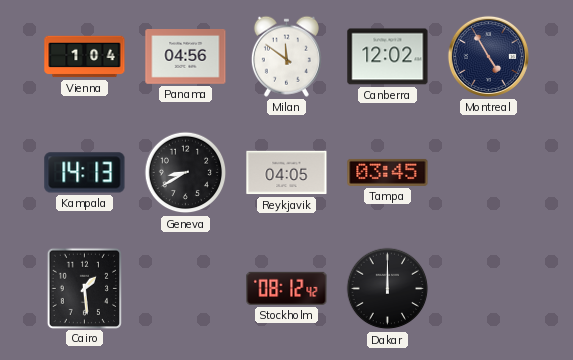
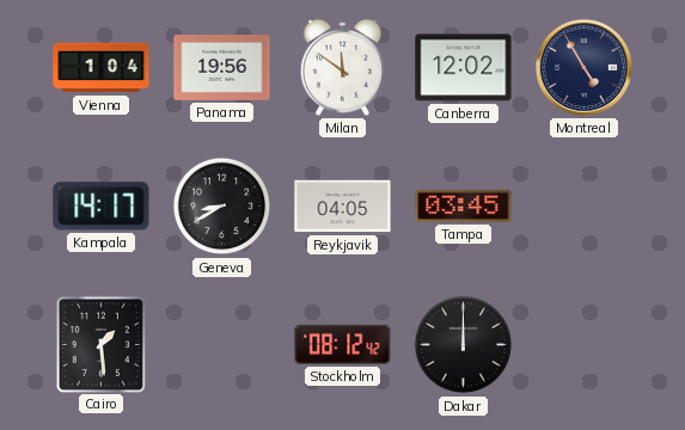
Panama: 04:56 -> 19:56
Kampala: 14:13 -> 14:17
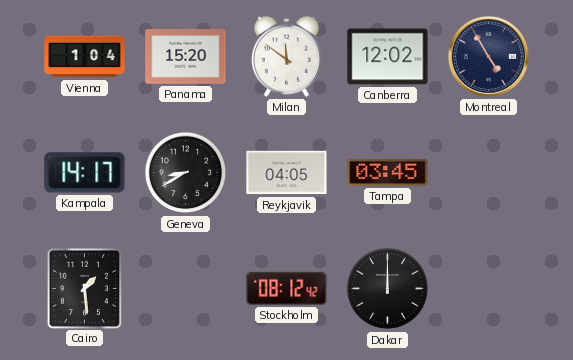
Panama: 19:56 -> 15:20
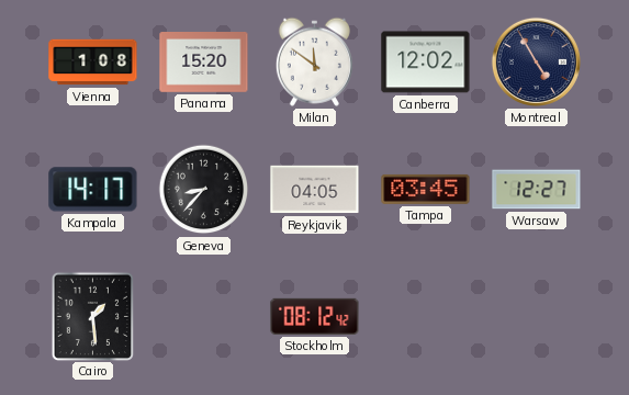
Vienna: 1:04 -> 1:08
Geneva: 8:40 -> 8:37
Warsaw: none -> 12:27
Dakar: 12:00 -> none
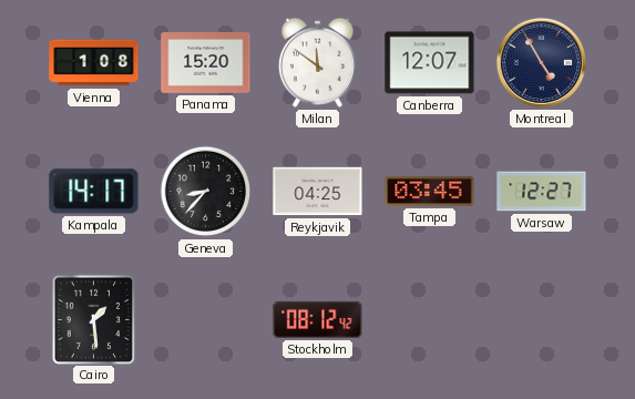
Canberra: 12:02 -> 12:07
Reykjavik: 04:05 -> 04:25
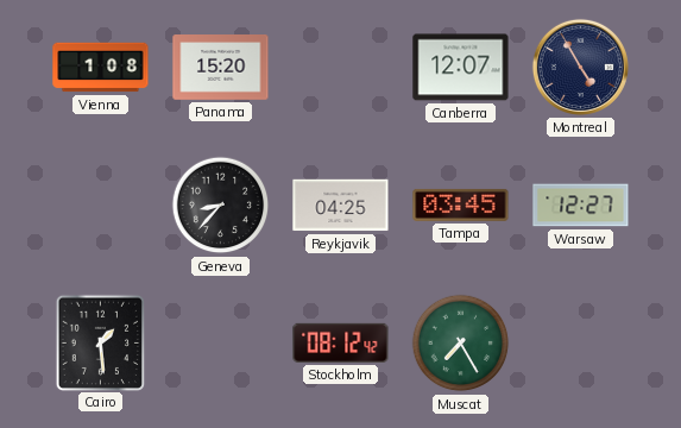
Milan: 11:51 -> none
Kampala: 14:17 -> none
Muscat: none -> 7:25
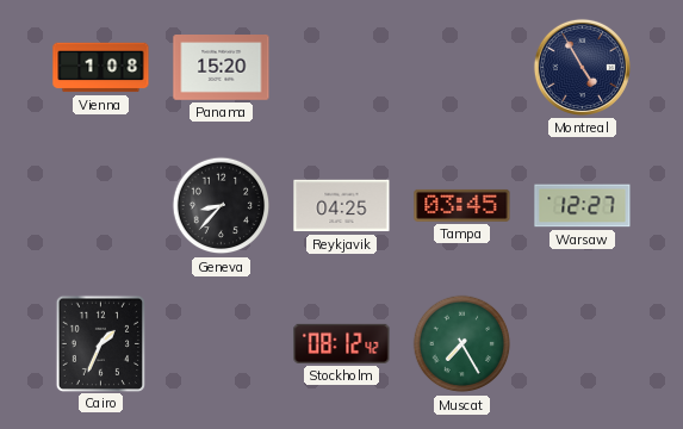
Canberra: 12:07 -> none
Cairo: 1:29 -> 1:34
